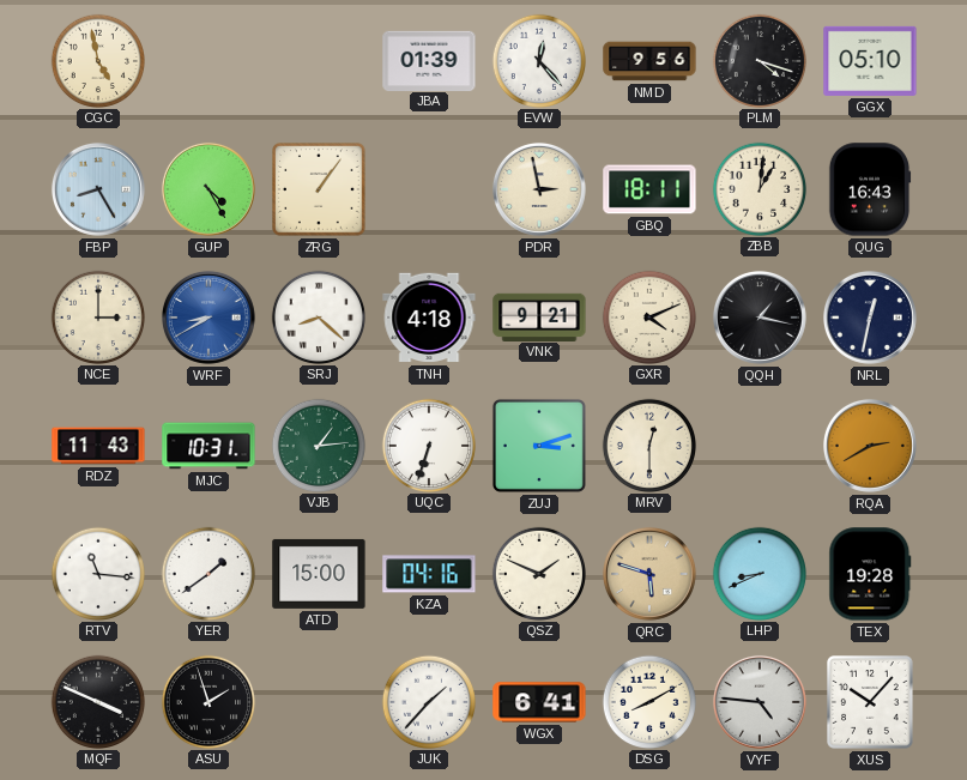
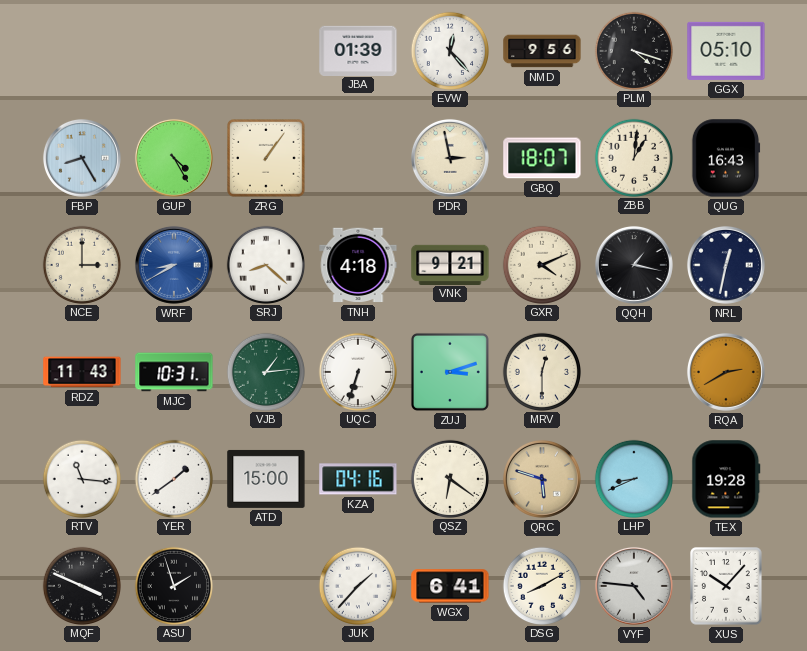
CGC: 4:58 -> none
GBQ: 18:11 -> 18:07
QSZ: 1:49 -> 6:21
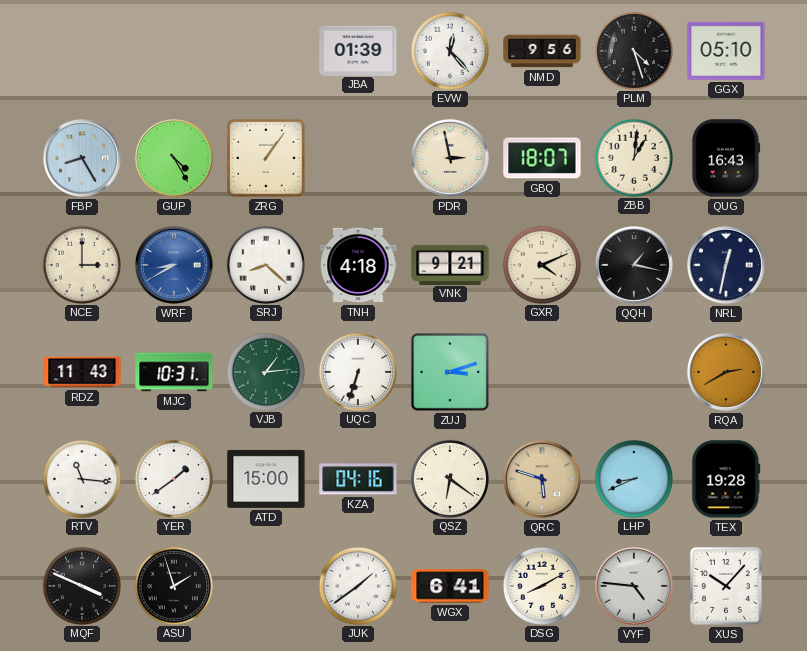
PLM: 4:18 -> 4:27
MRV: 12:30 -> none
JUK: 1:37 -> 1:39
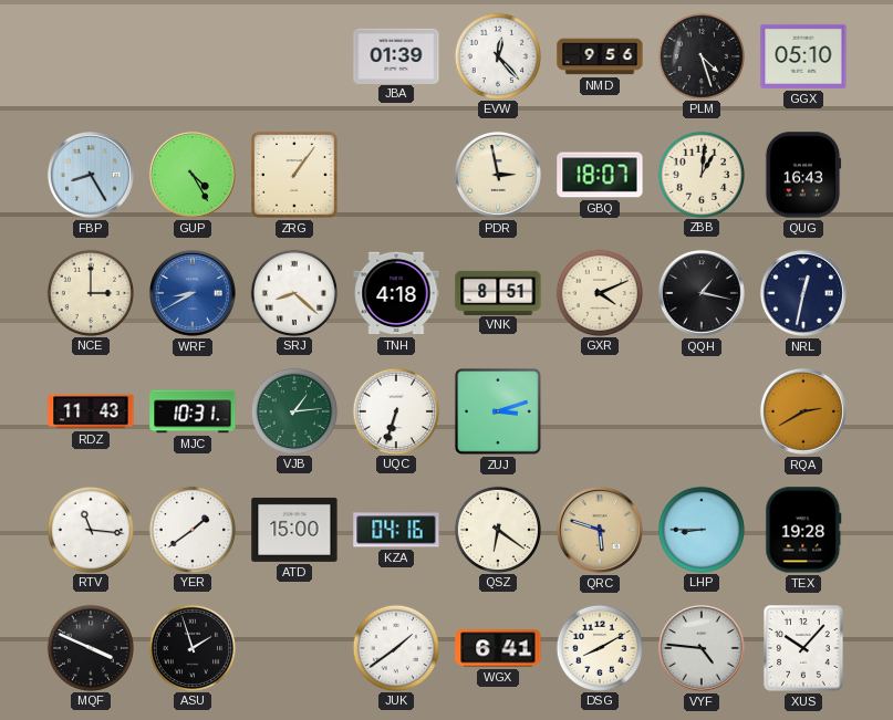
VNK: 9:21 -> 8:51
LHP: 8:41 -> 8:45
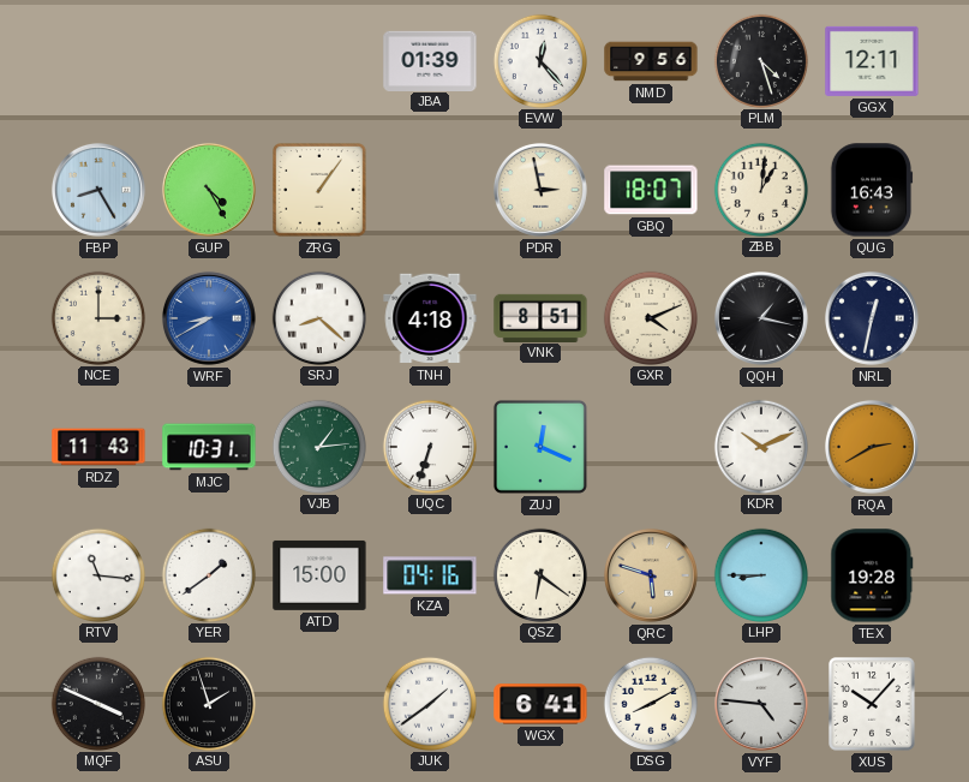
GGX: 05:10 -> 12:11
ZUJ: 3:12 -> 12:19
KDR: none -> 10:11
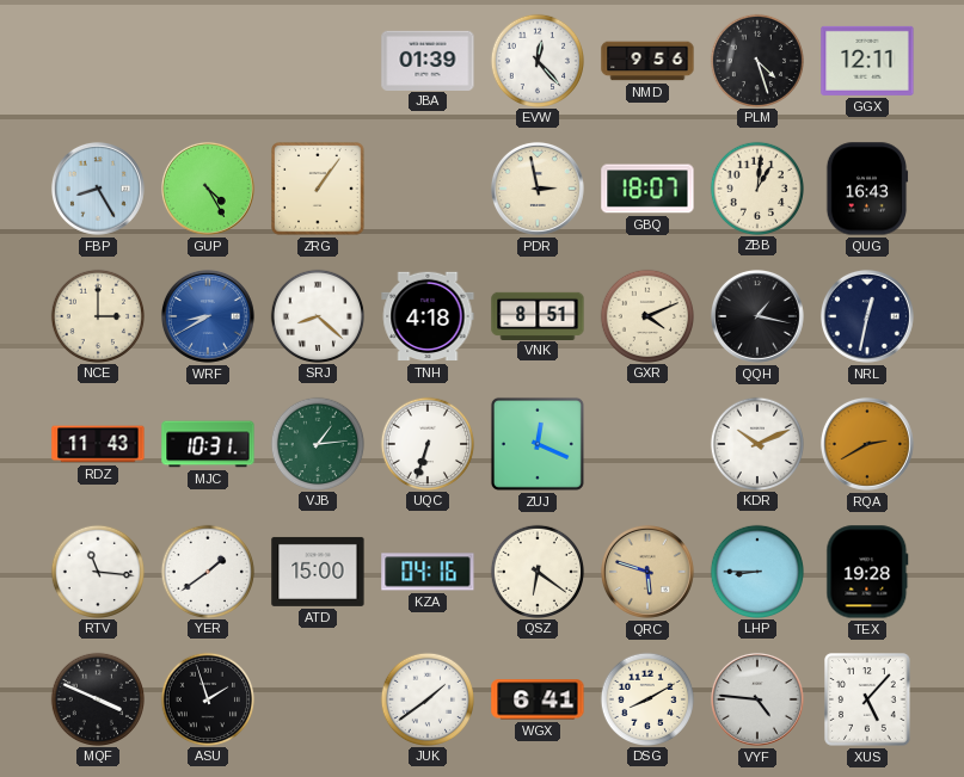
XUS: 10:07 -> 5:07
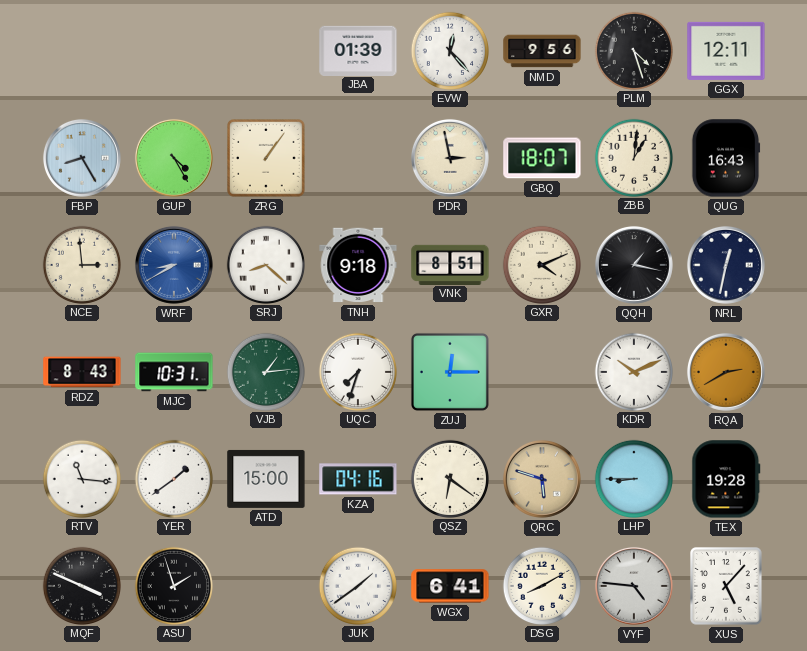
NCE: 3:00 -> 2:59
TNH: 4:18 -> 9:18
RDZ: 11:43 -> 8:43
UQC: 6:33 -> 7:33
ZUJ: 12:19 -> 12:15
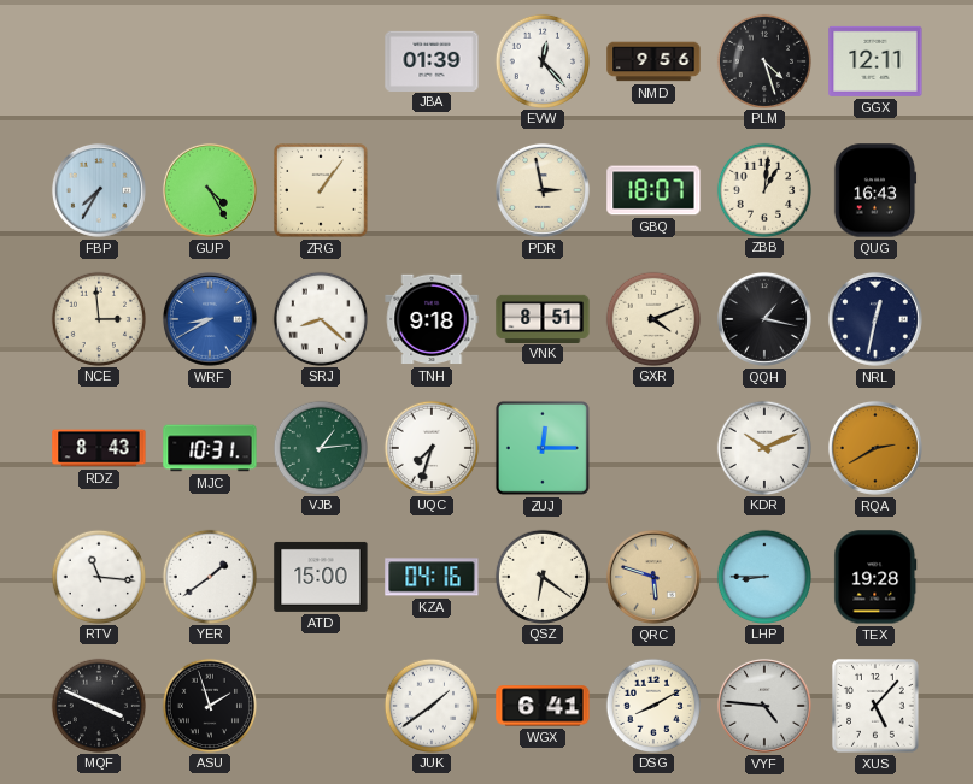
FBP: 8:25 -> 7:35
